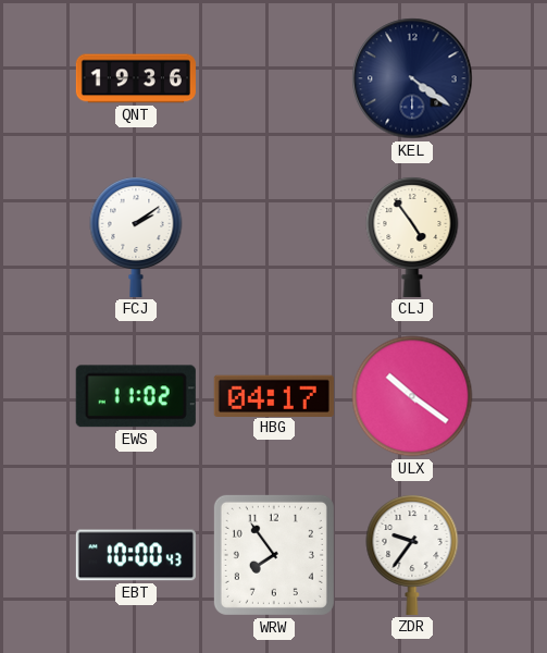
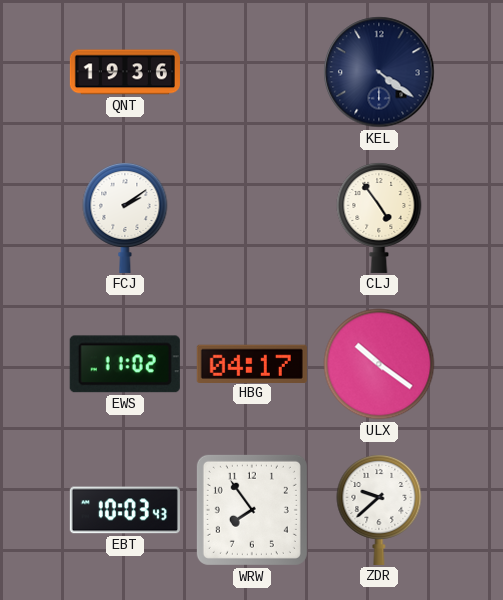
EBT: 10:00 -> 10:03
ZDR: 9:36 -> 9:38
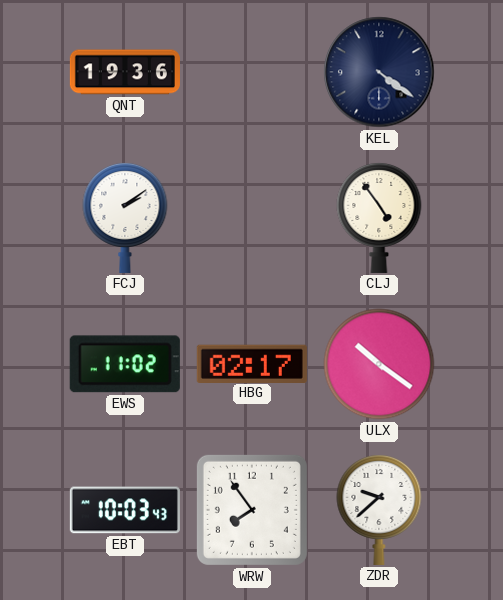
HBG: 04:17 -> 02:17
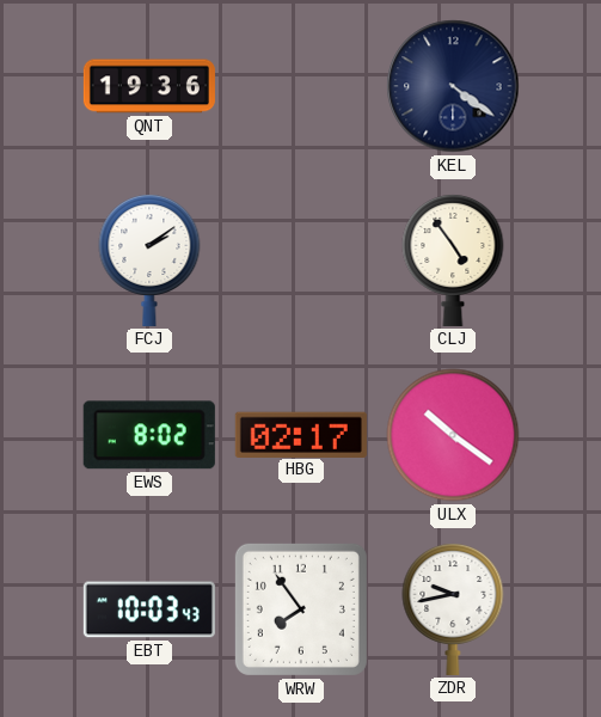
EWS: 11:02 -> 8:02
ZDR: 9:38 -> 9:43
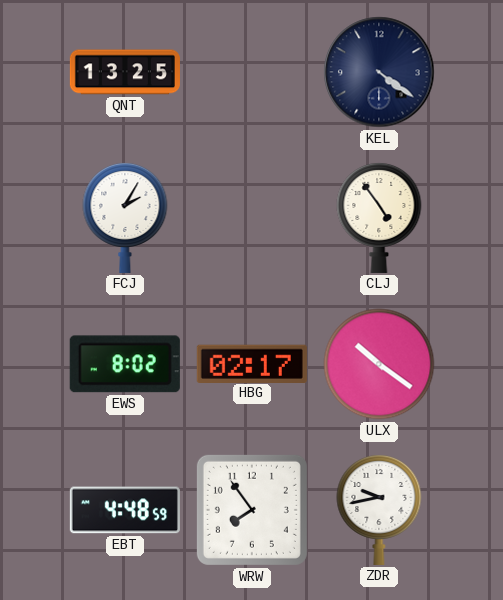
QNT: 19:36 -> 13:25
FCJ: 2:09 -> 2:05
EBT: 10:03 -> 4:48
